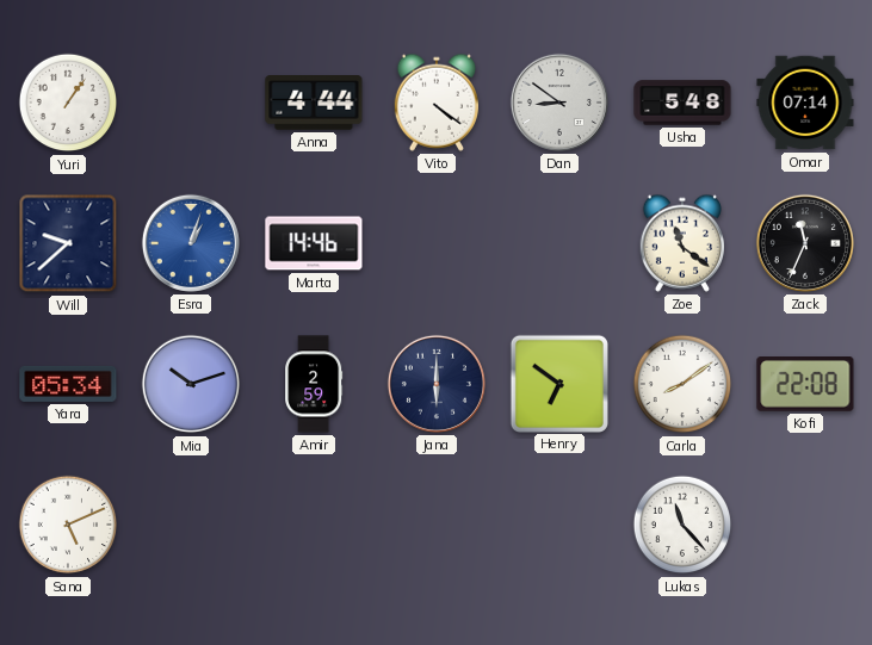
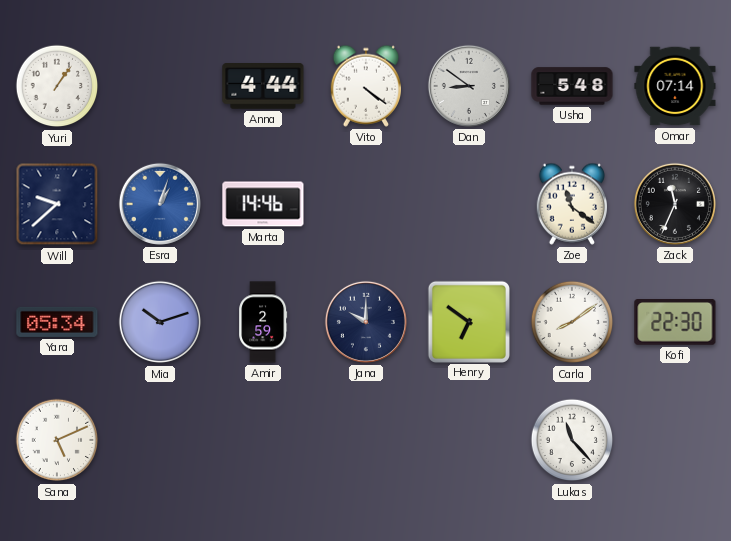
Jana: 6:00 -> 10:00
Kofi: 22:08 -> 22:30
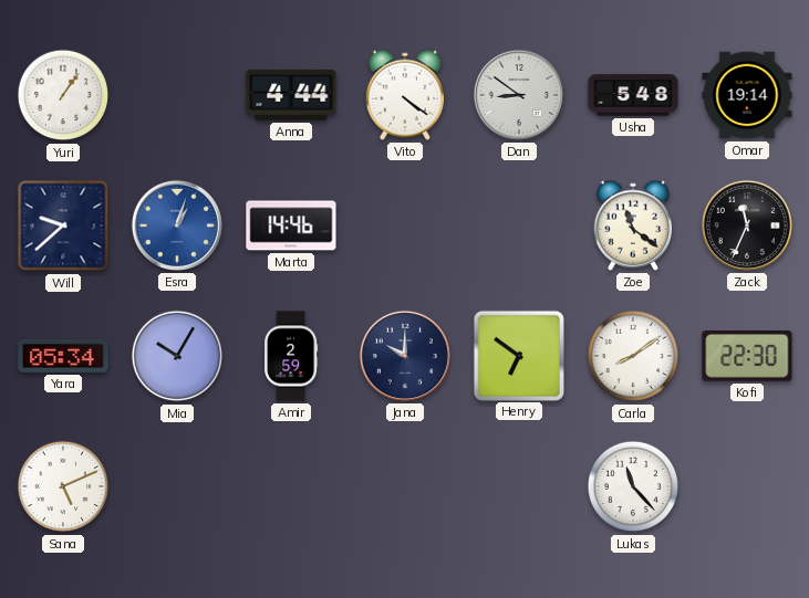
Omar: 07:14 -> 19:14
Mia: 10:12 -> 10:05
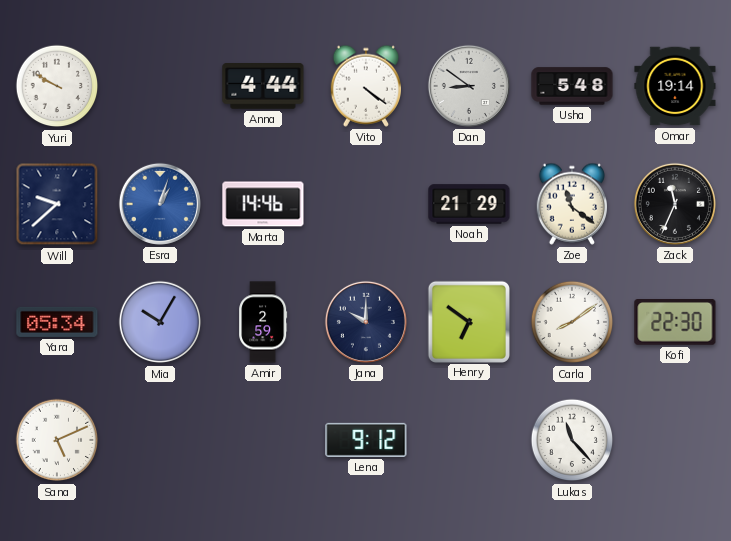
Yuri: 1:06 -> 9:50
Noah: none -> 21:29
Lena: none -> 9:12
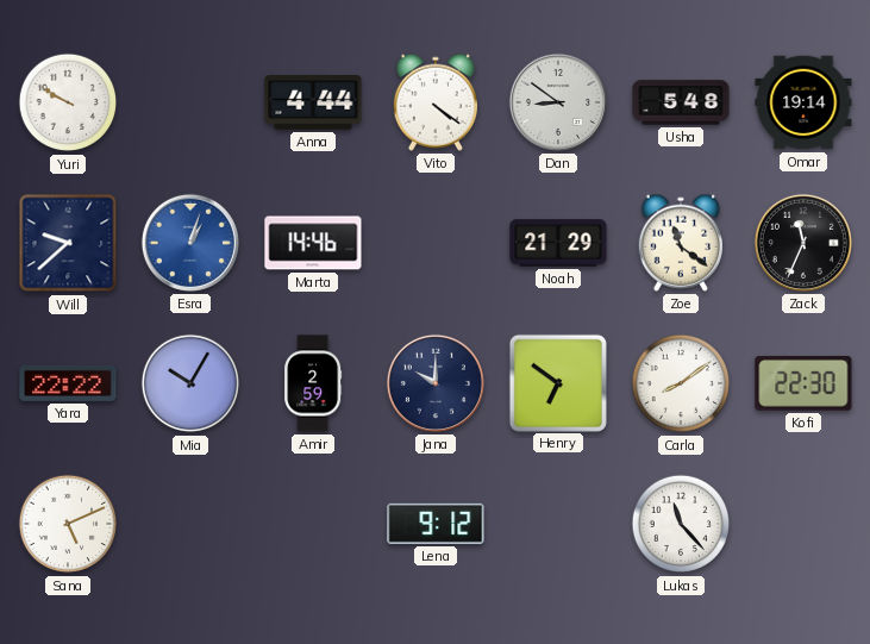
Yara: 05:34 -> 22:22
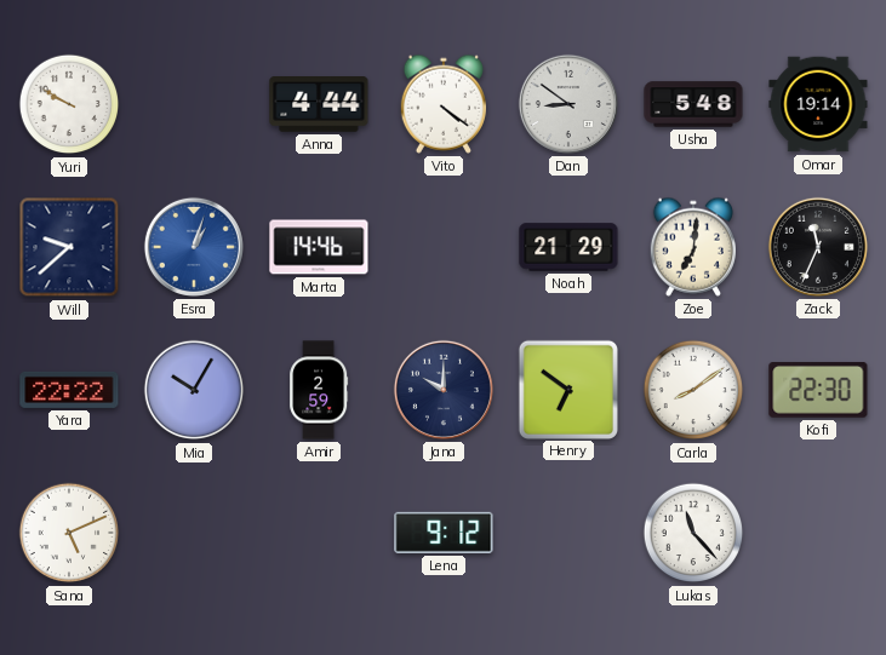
Zoe: 11:21 -> 7:01
